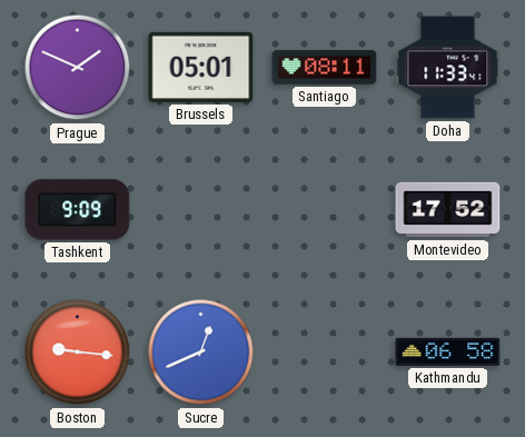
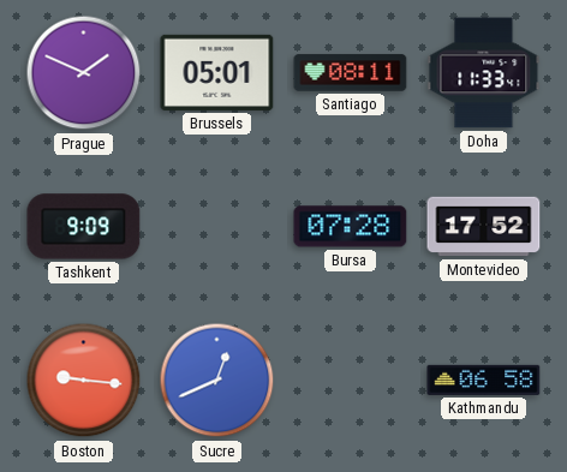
Bursa: none -> 07:28
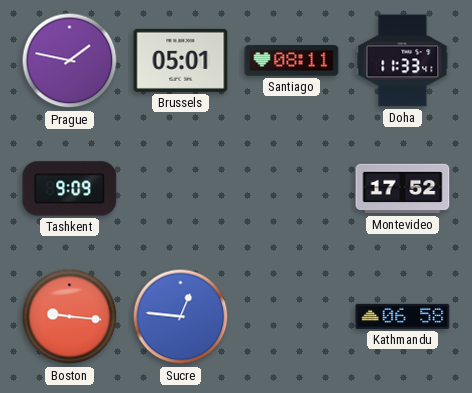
Prague: 1:49 -> 1:47
Bursa: 07:28 -> none
Sucre: 12:41 -> 12:46
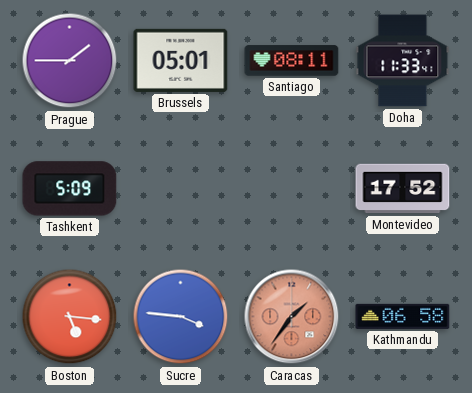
Prague: 1:47 -> 1:45
Tashkent: 9:09 -> 5:09
Boston: 9:16 -> 5:16
Sucre: 12:46 -> 3:46
Caracas: none -> 1:36
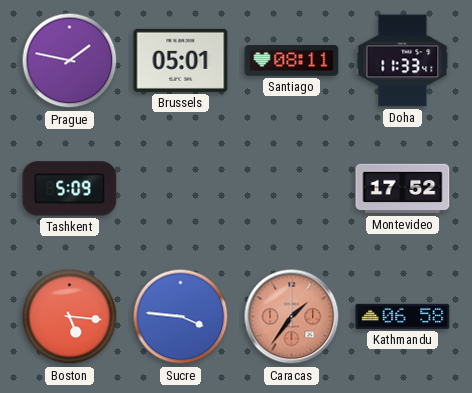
Prague: 1:45 -> 1:47
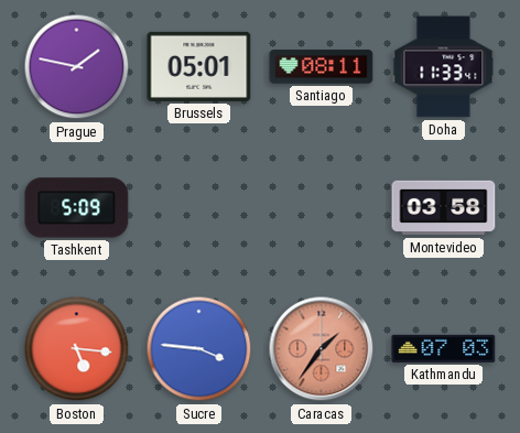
Montevideo: 17:52 -> 03:58
Kathmandu: 06:58 -> 07:03
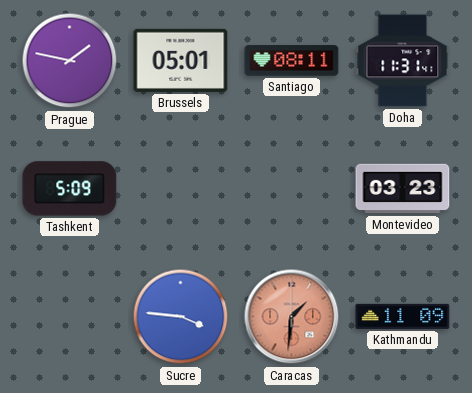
Doha: 11:33 -> 11:31
Montevideo: 03:58 -> 03:23
Boston: 5:16 -> none
Caracas: 1:36 -> 1:31
Kathmandu: 07:03 -> 11:09
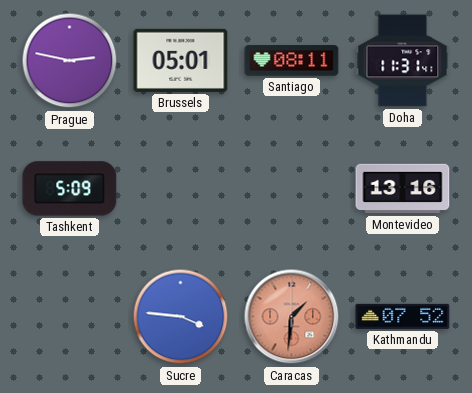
Prague: 1:47 -> 2:47
Montevideo: 03:23 -> 13:16
Kathmandu: 11:09 -> 07:52
